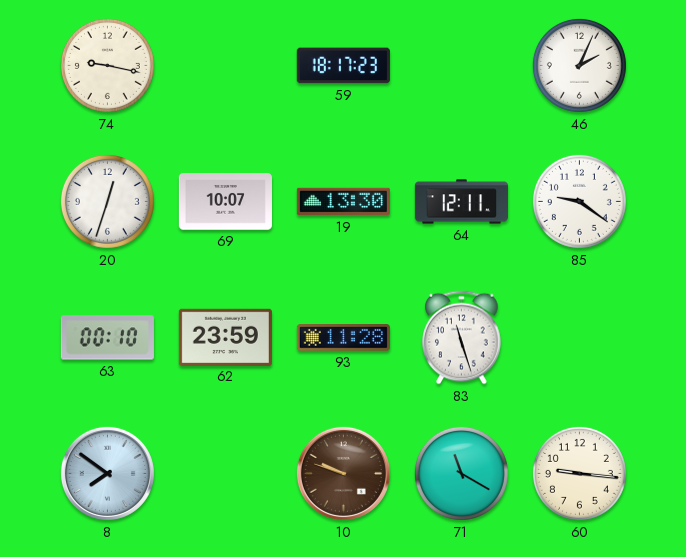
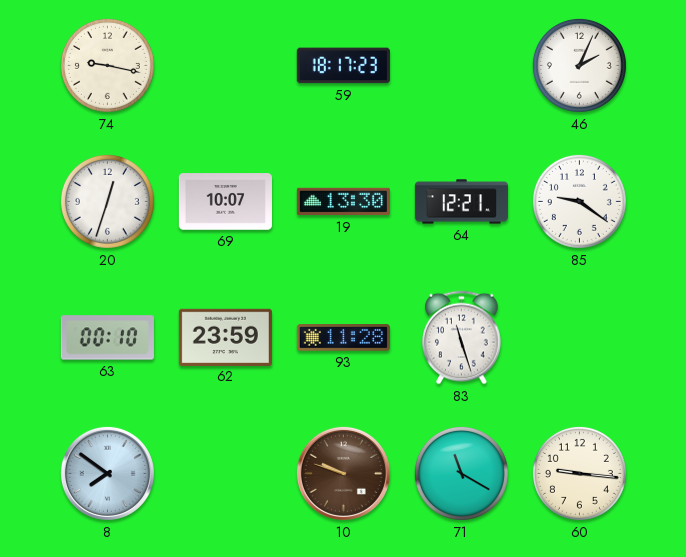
64: 12:11 -> 12:21
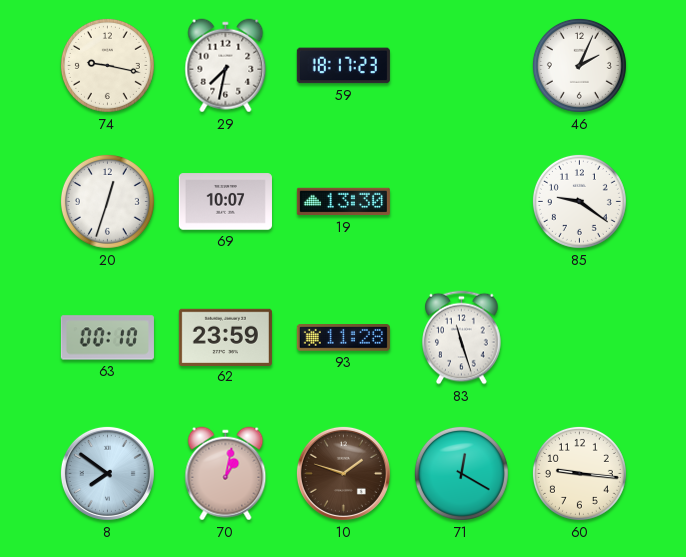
29: none -> 7:32
64: 12:21 -> none
70: none -> 1:02
10: 9:48 -> 1:48
71: 11:20 -> 12:20
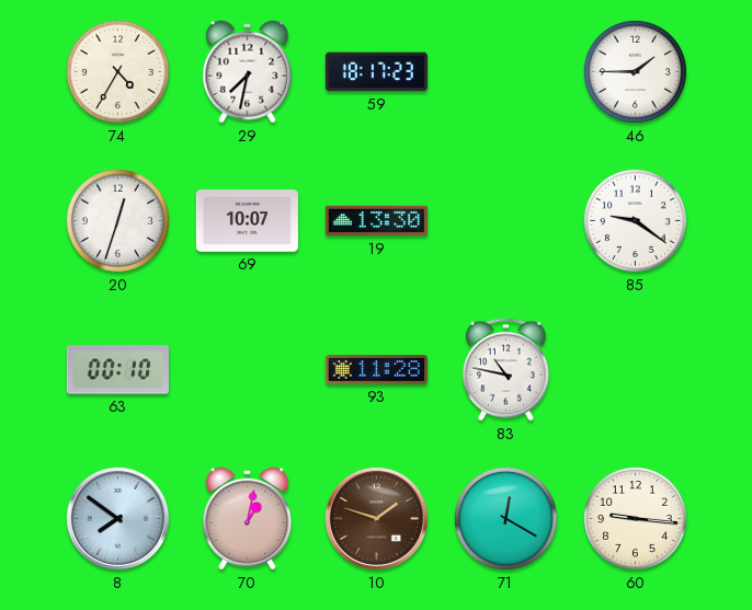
74: 9:17 -> 4:35
46: 2:04 -> 1:45
62: 23:59 -> none
83: 11:27 -> 10:47
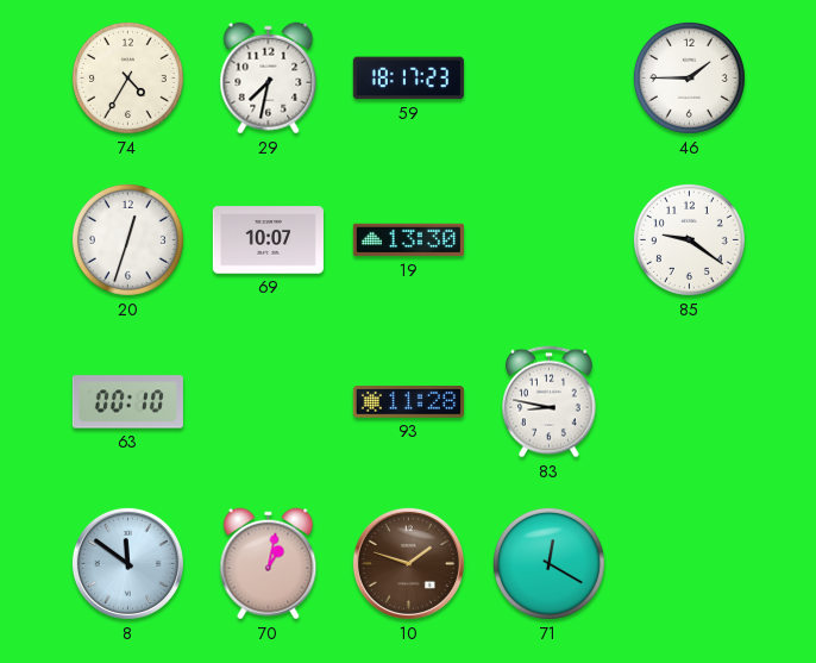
83: 10:47 -> 8:47
8: 7:51 -> 11:51
60: 9:16 -> none
